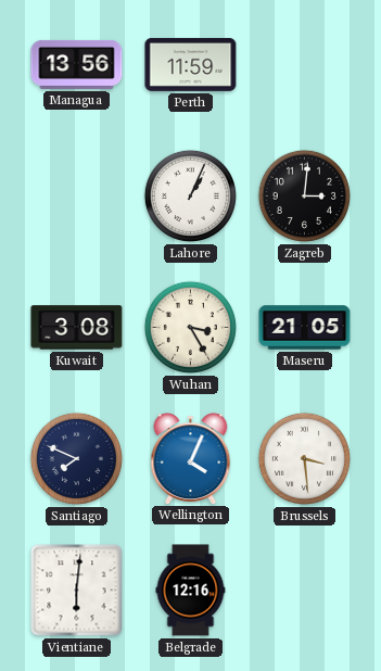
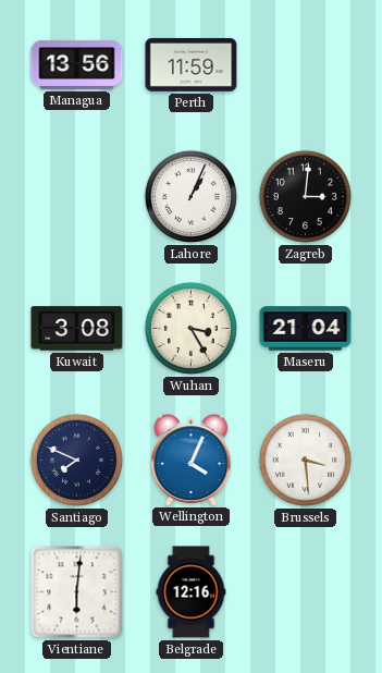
Maseru: 21:05 -> 21:04
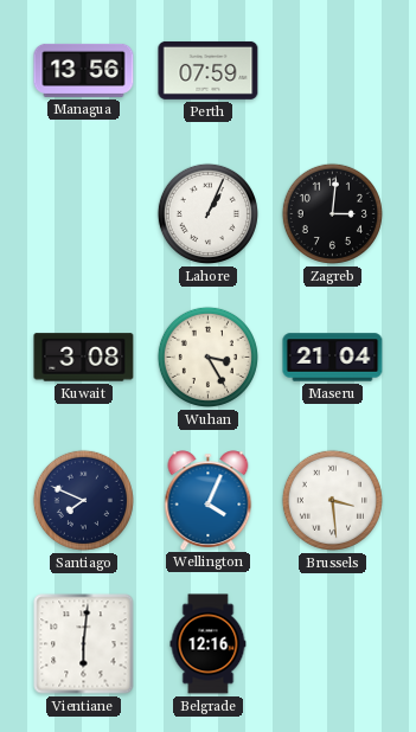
Perth: 11:59 -> 07:59
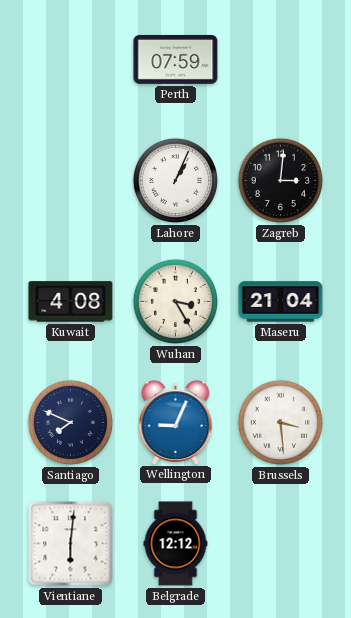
Managua: 13:56 -> none
Kuwait: 3:08 -> 4:08
Wellington: 4:04 -> 9:04
Belgrade: 12:16 -> 12:12
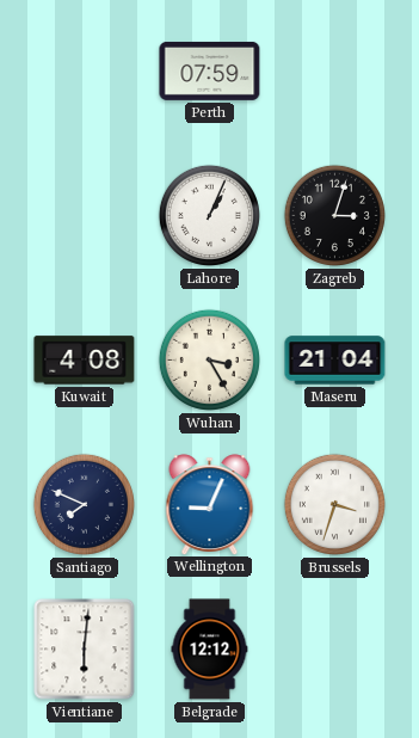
Zagreb: 3:01 -> 3:03
Brussels: 3:29 -> 3:33
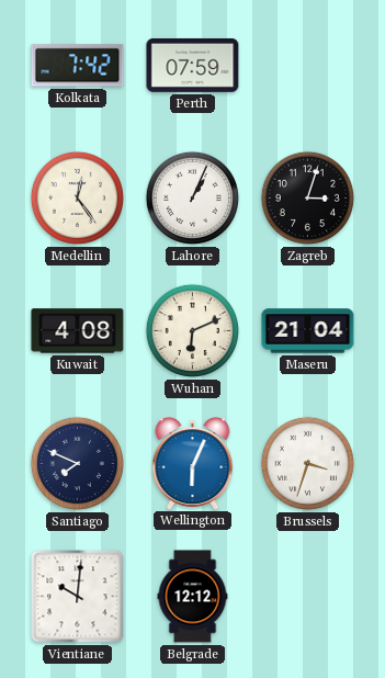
Kolkata: none -> 7:42
Medellin: none -> 12:24
Wuhan: 3:25 -> 6:11
Wellington: 9:04 -> 6:04
Vientiane: 6:01 -> 10:01
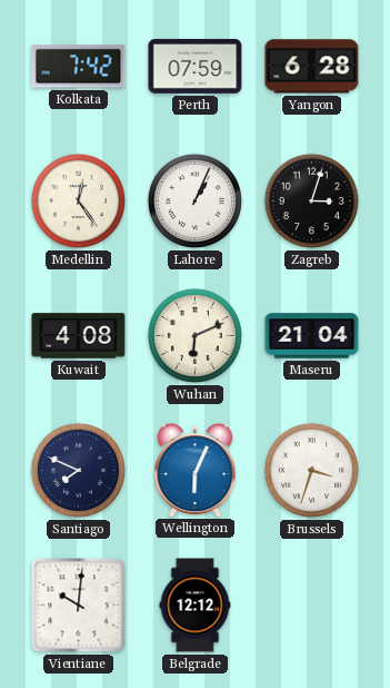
Yangon: none -> 6:28
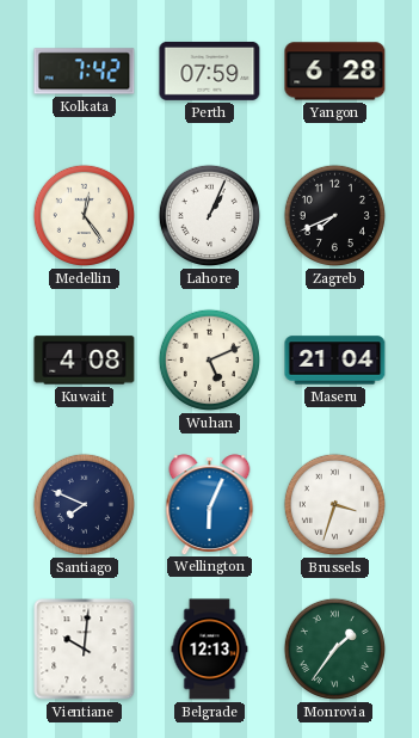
Zagreb: 3:03 -> 7:41
Wuhan: 6:11 -> 5:11
Belgrade: 12:12 -> 12:13
Monrovia: none -> 1:36
